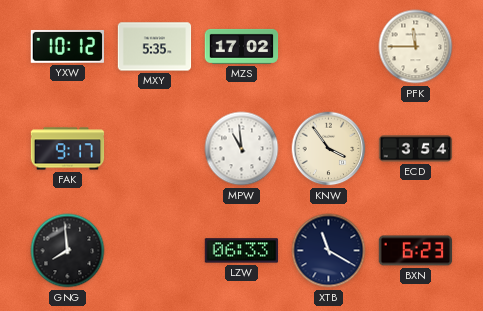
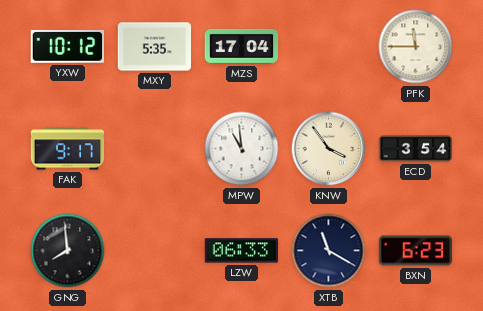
MZS: 17:02 -> 17:04
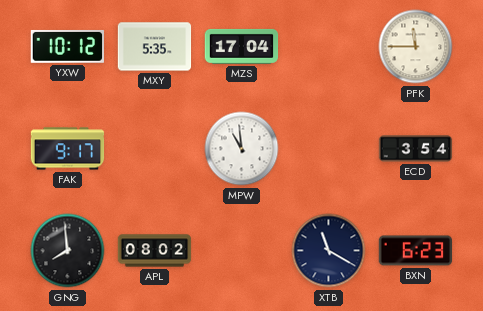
KNW: 3:54 -> none
APL: none -> 08:02
LZW: 06:33 -> none
